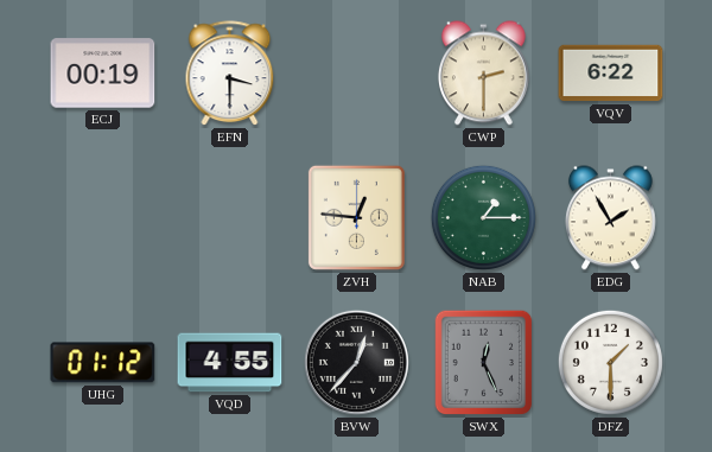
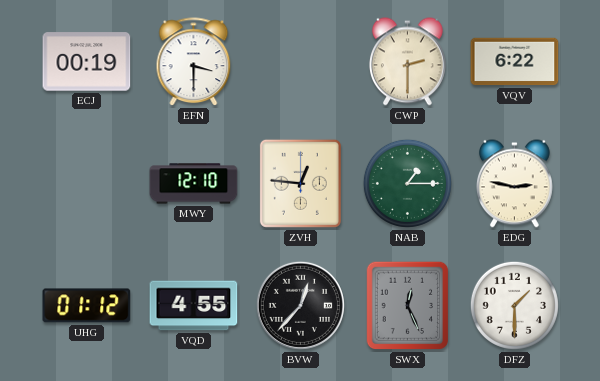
MWY: none -> 12:10
EDG: 1:55 -> 2:47
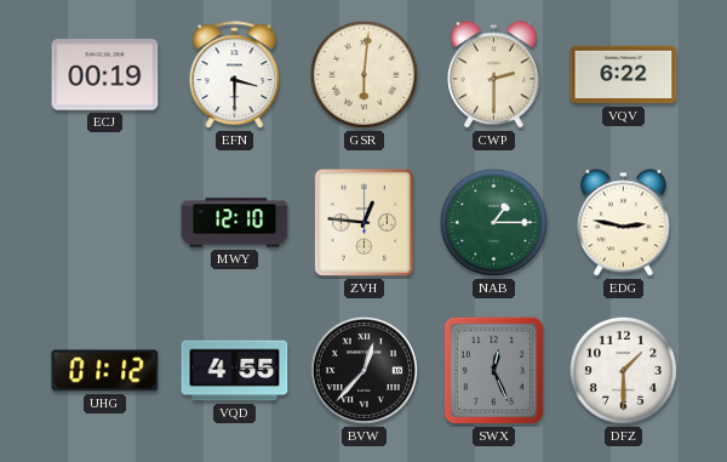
GSR: none -> 6:01
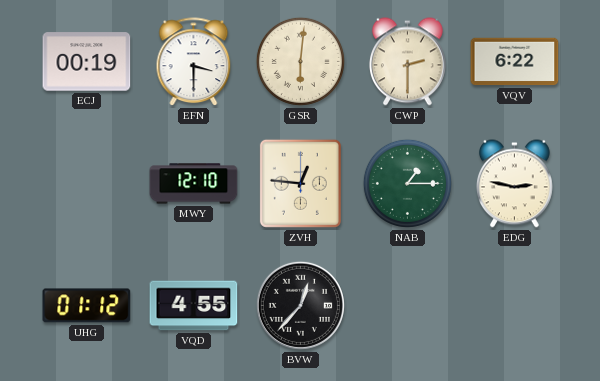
SWX: 12:26 -> none
DFZ: 1:30 -> none
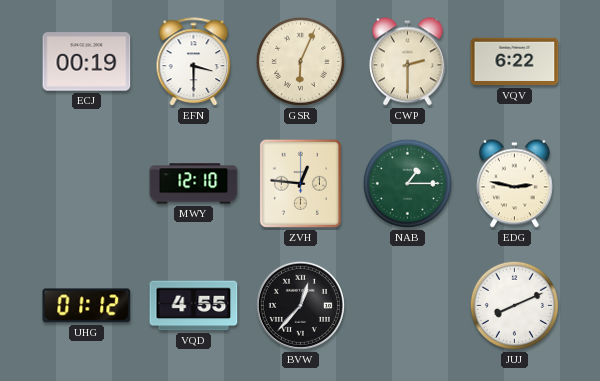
GSR: 6:01 -> 6:04
JUJ: none -> 8:11
